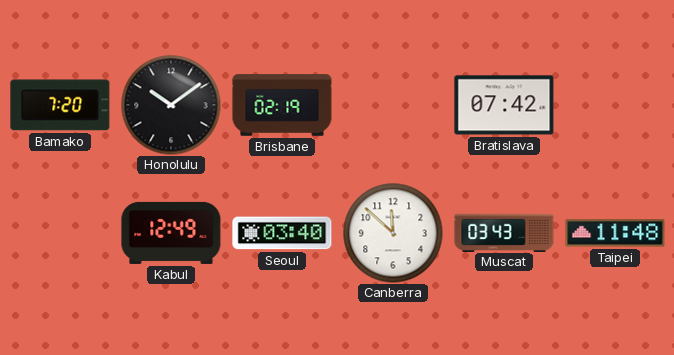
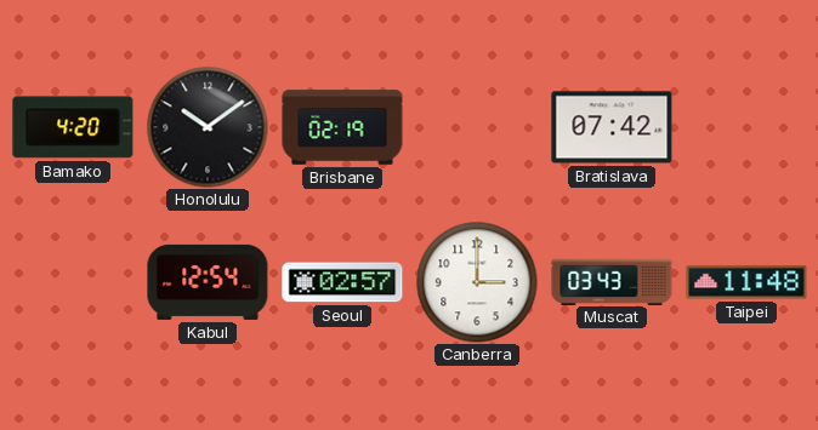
Bamako: 7:20 -> 4:20
Kabul: 12:49 -> 12:54
Seoul: 03:40 -> 02:57
Canberra: 11:52 -> 3:00
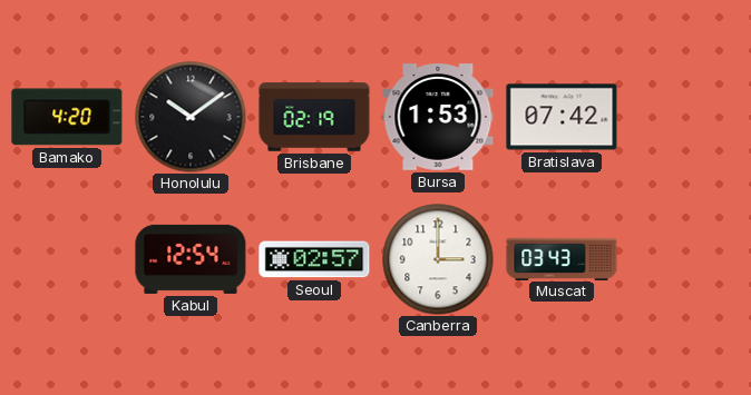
Bursa: none -> 1:53
Taipei: 11:48 -> none
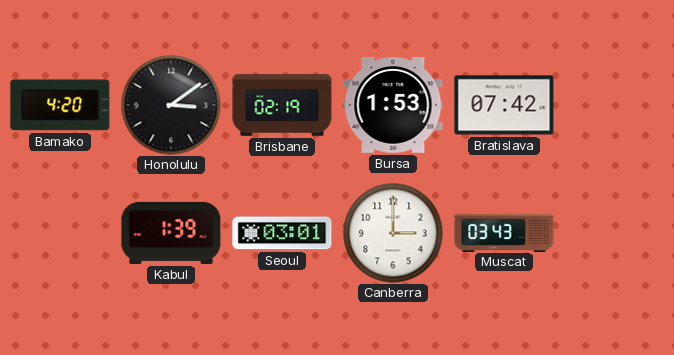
Honolulu: 10:09 -> 3:09
Kabul: 12:54 -> 1:39
Seoul: 02:57 -> 03:01
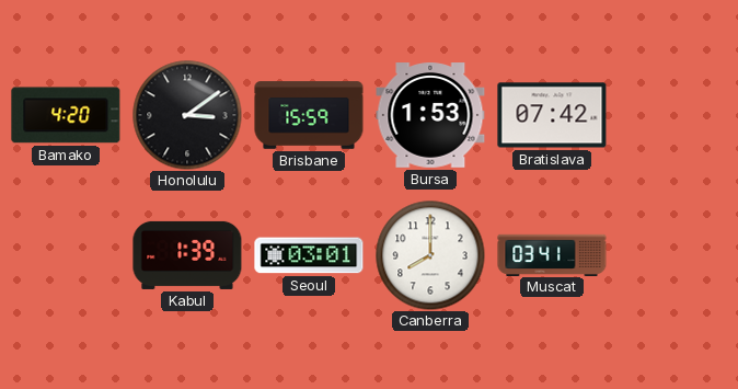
Brisbane: 02:19 -> 15:59
Canberra: 3:00 -> 8:00
Muscat: 03:43 -> 03:41
